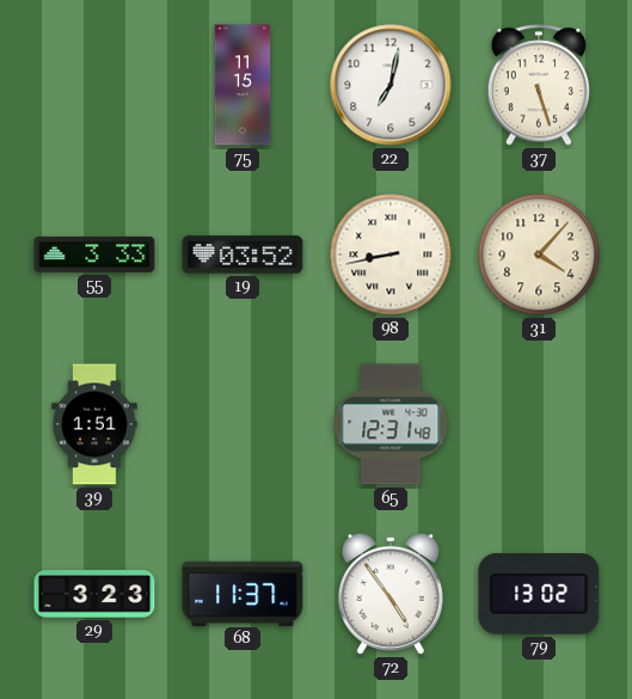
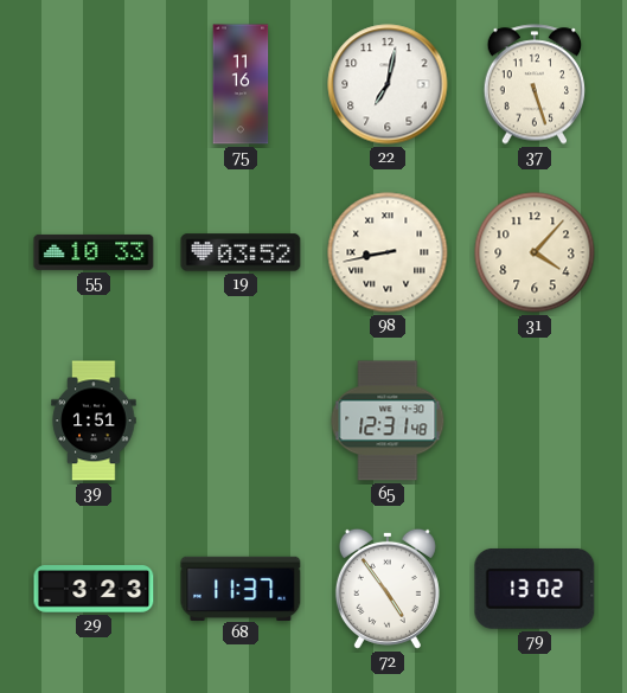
75: 11:15 -> 11:16
55: 3:33 -> 10:33
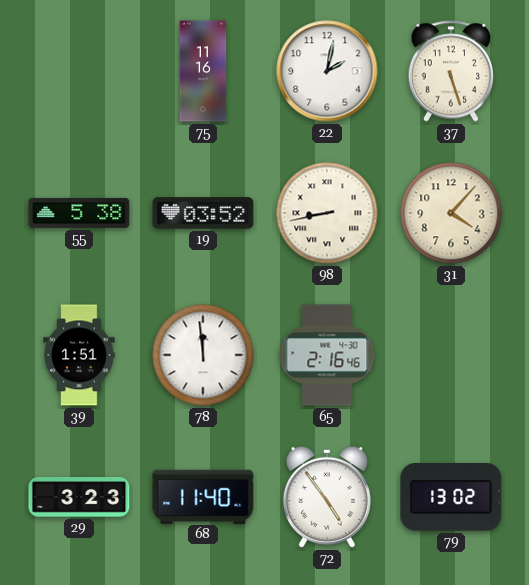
22: 7:02 -> 2:02
55: 10:33 -> 5:38
78: none -> 11:59
65: 12:31 -> 2:16
68: 11:37 -> 11:40
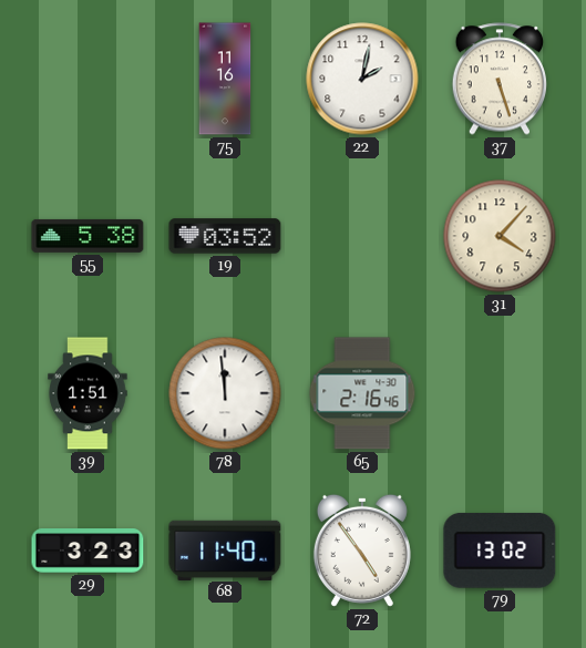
98: 8:43 -> none
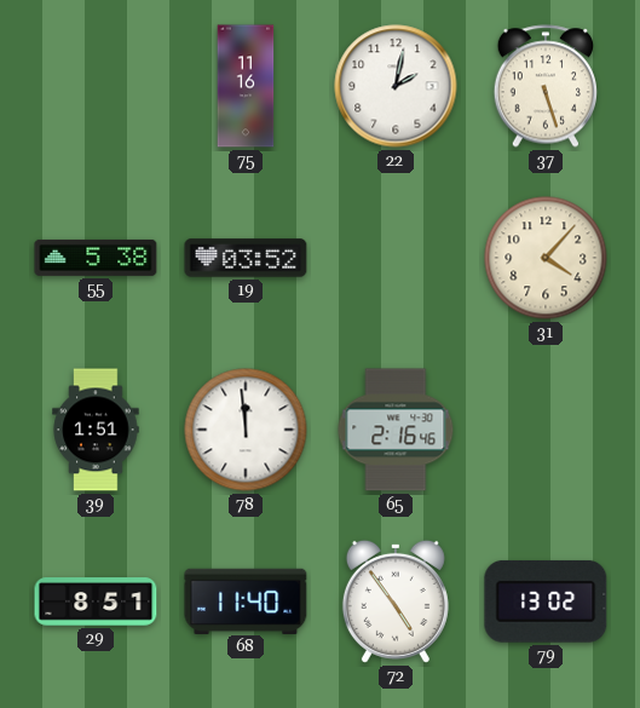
29: 3:23 -> 8:51
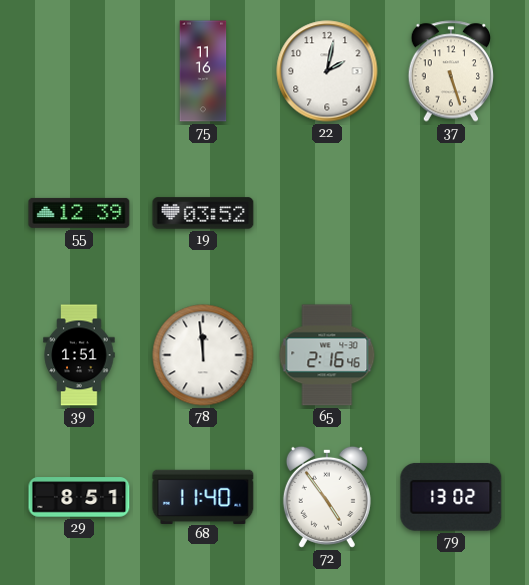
55: 5:38 -> 12:39
31: 4:07 -> none
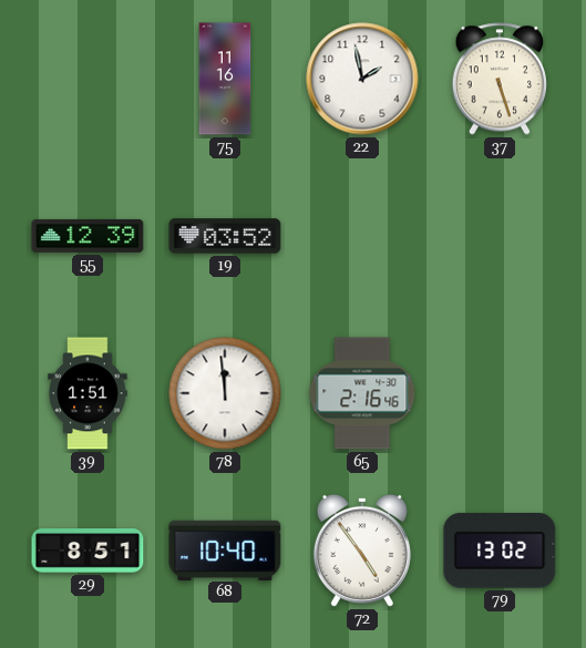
22: 2:02 -> 1:58
68: 11:40 -> 10:40
